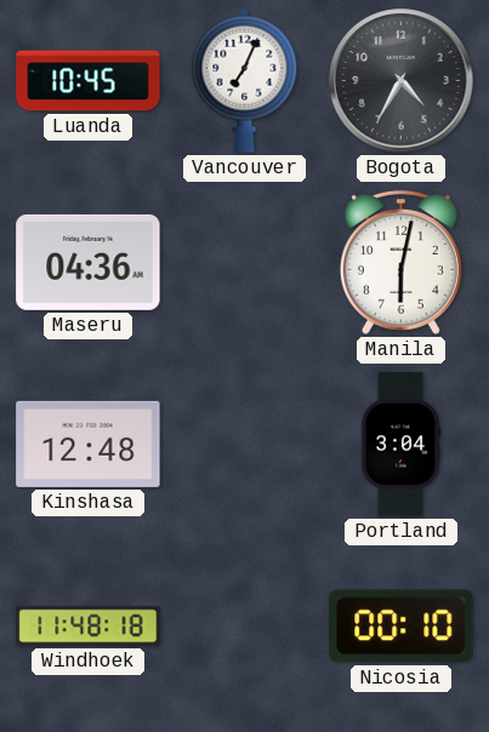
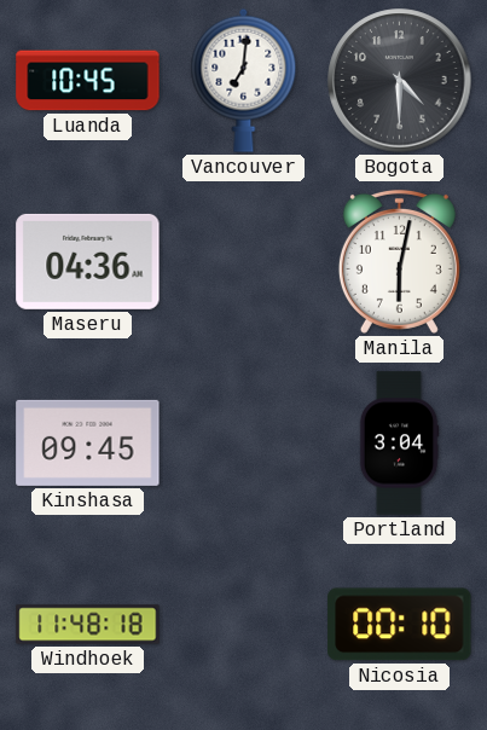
Vancouver: 7:04 -> 7:01
Bogota: 4:35 -> 4:30
Kinshasa: 12:48 -> 09:45
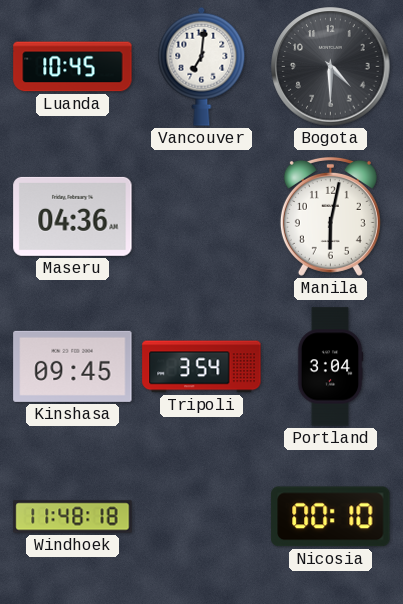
Tripoli: none -> 3:54
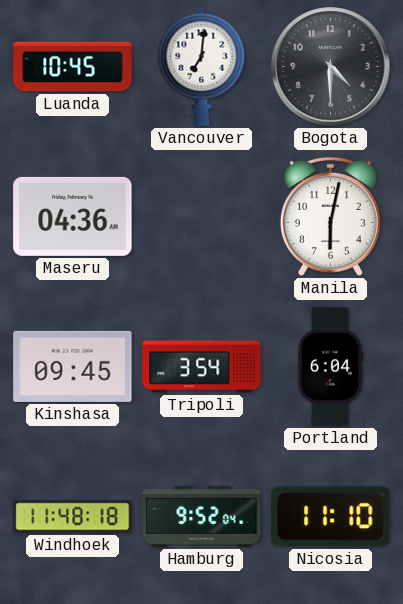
Portland: 3:04 -> 6:04
Hamburg: none -> 9:52
Nicosia: 00:10 -> 11:10
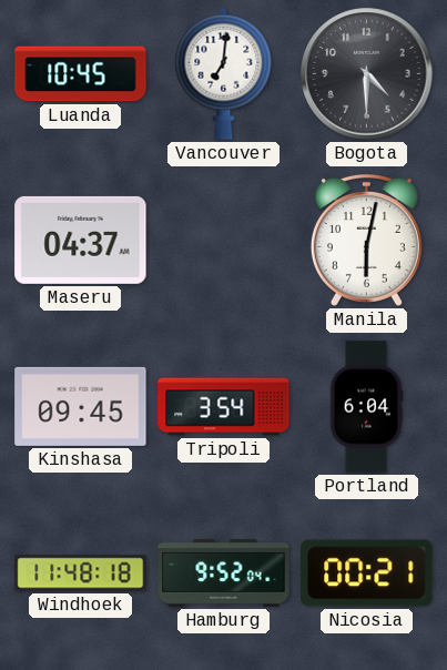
Maseru: 04:36 -> 04:37
Nicosia: 11:10 -> 00:21
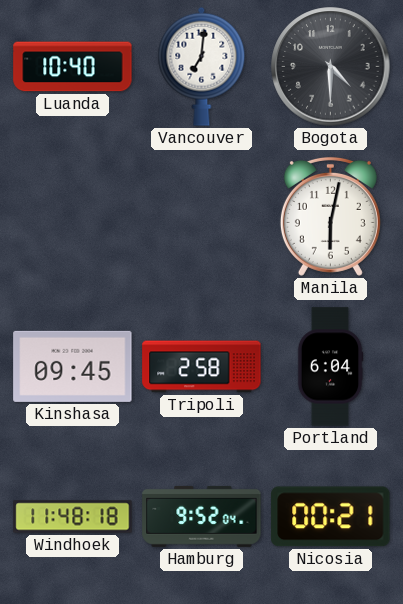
Luanda: 10:45 -> 10:40
Maseru: 04:37 -> none
Tripoli: 3:54 -> 2:58
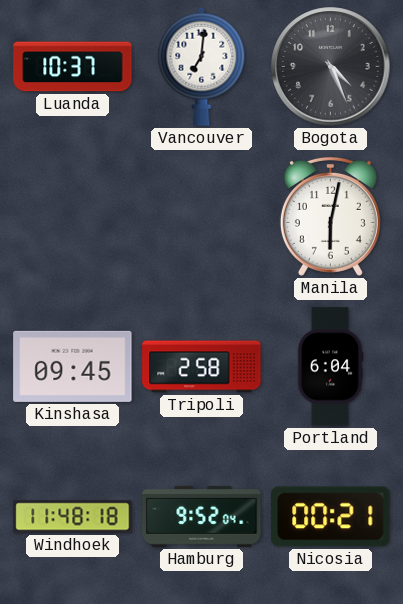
Luanda: 10:40 -> 10:37
Bogota: 4:30 -> 4:26
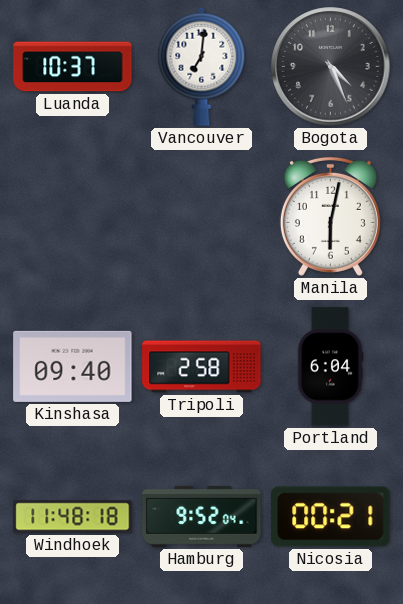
Kinshasa: 09:45 -> 09:40
